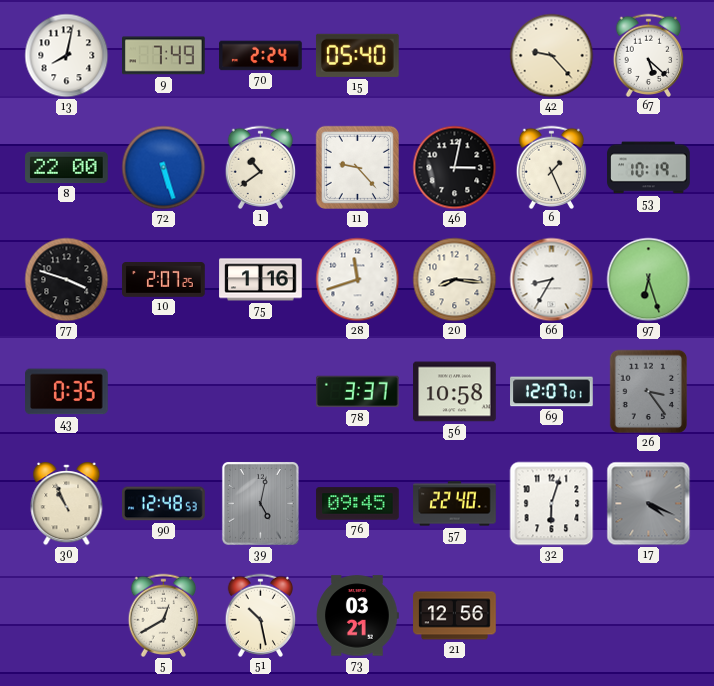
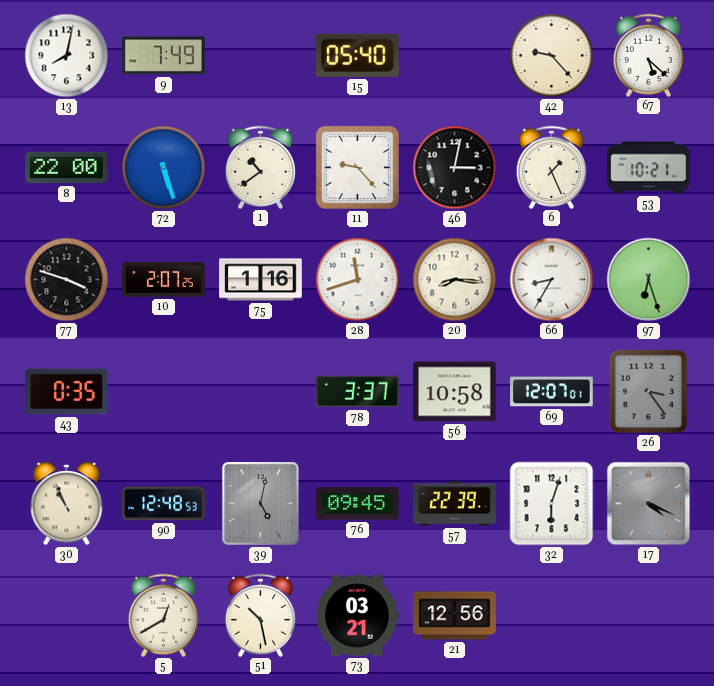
70: 2:24 -> none
53: 10:19 -> 10:21
57: 22:40 -> 22:39
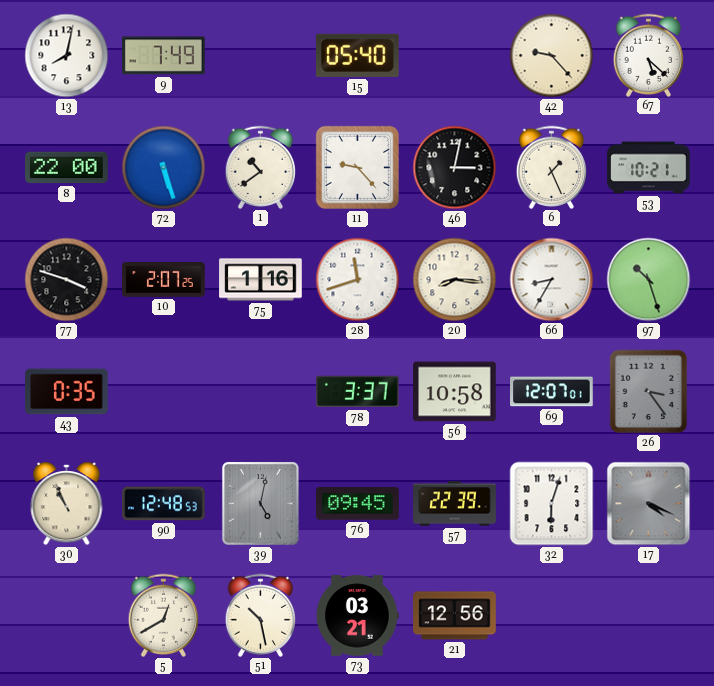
97: 6:27 -> 10:27
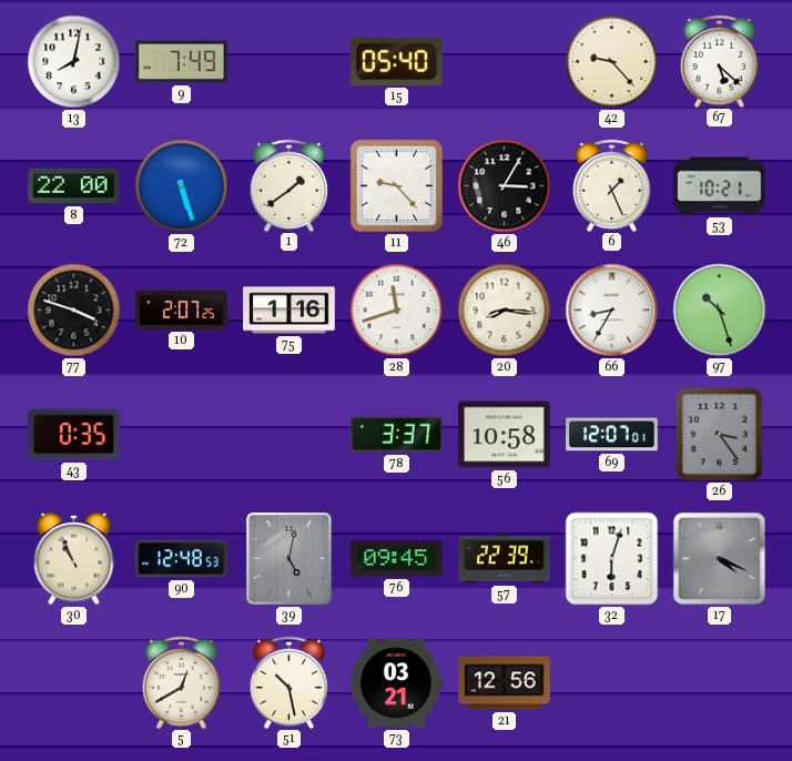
1: 10:39 -> 1:39
46: 3:02 -> 3:05
